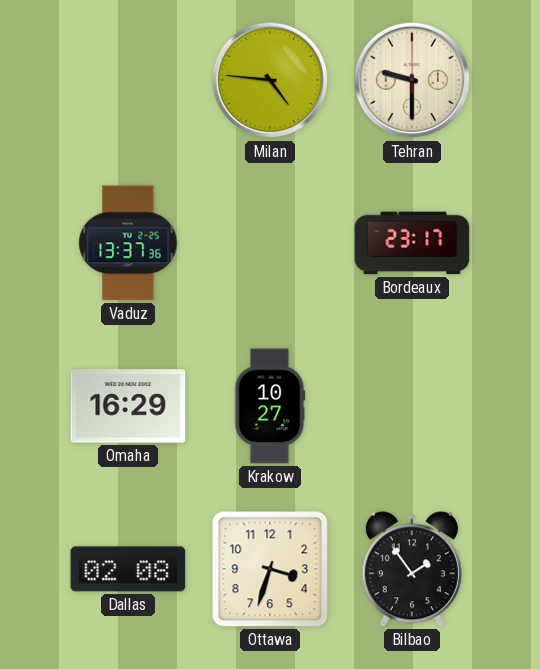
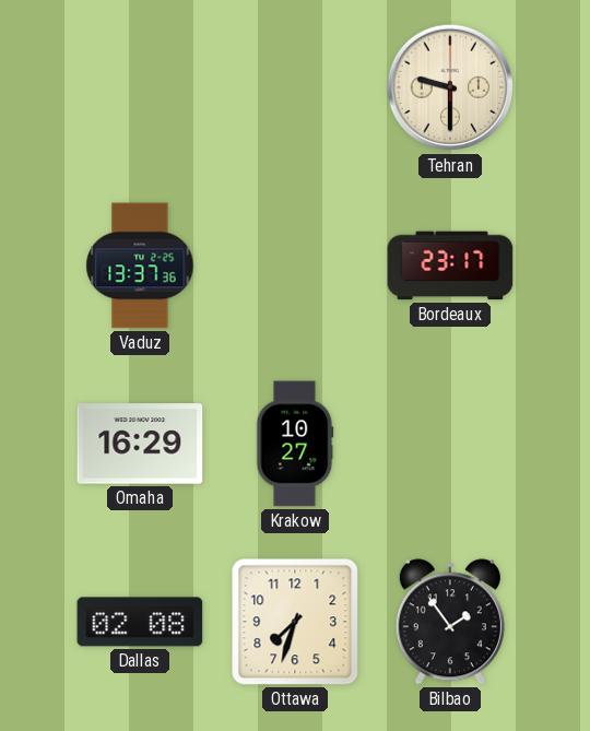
Milan: 4:46 -> none
Ottawa: 3:33 -> 7:33
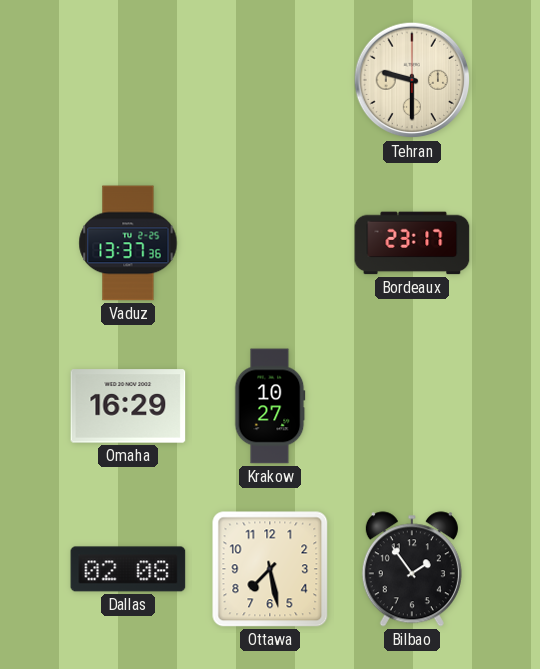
Ottawa: 7:33 -> 7:28
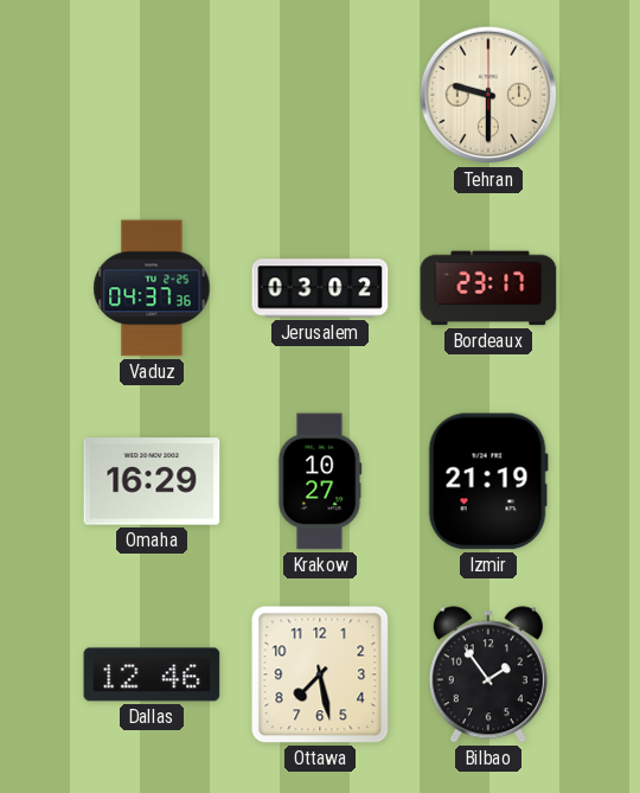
Vaduz: 13:37 -> 04:37
Jerusalem: none -> 03:02
Izmir: none -> 21:19
Dallas: 02:08 -> 12:46
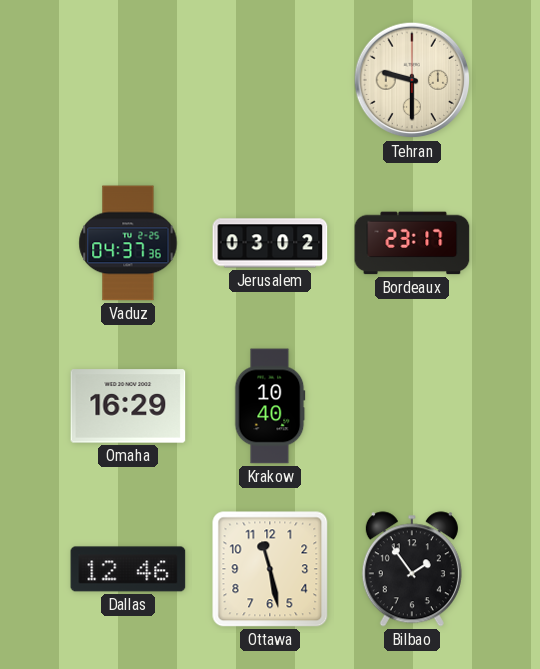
Krakow: 10:27 -> 10:40
Izmir: 21:19 -> none
Ottawa: 7:28 -> 11:28
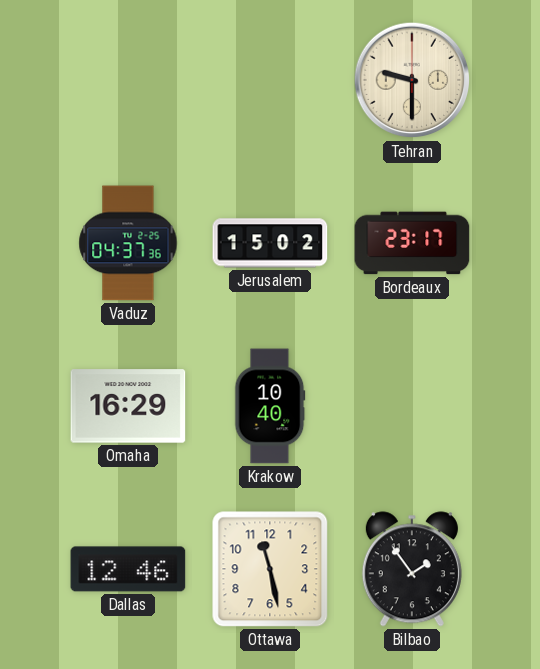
Jerusalem: 03:02 -> 15:02
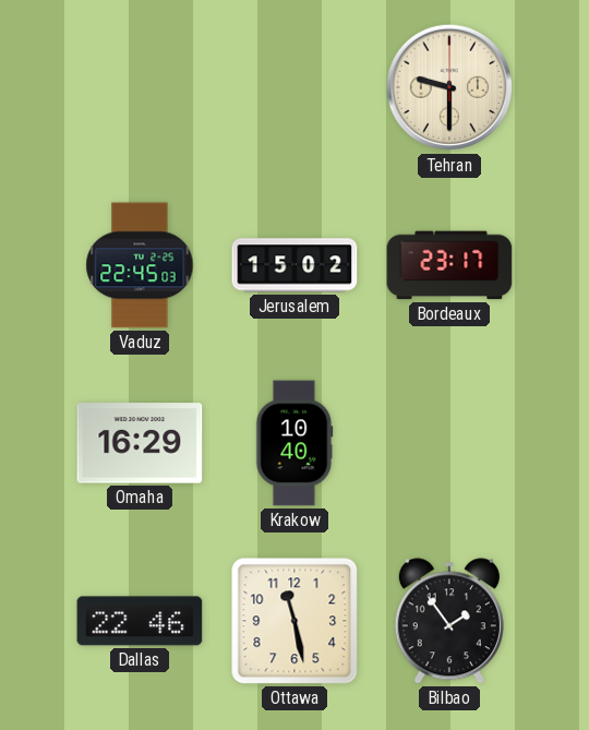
Vaduz: 04:37 -> 22:45
Dallas: 12:46 -> 22:46
